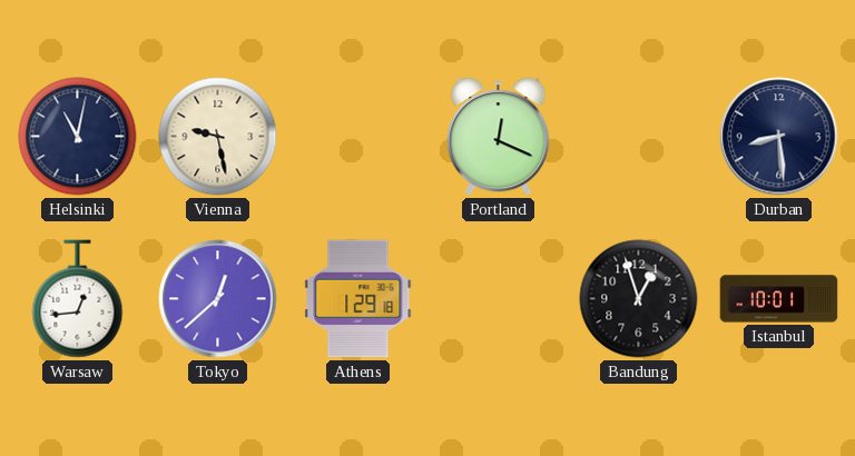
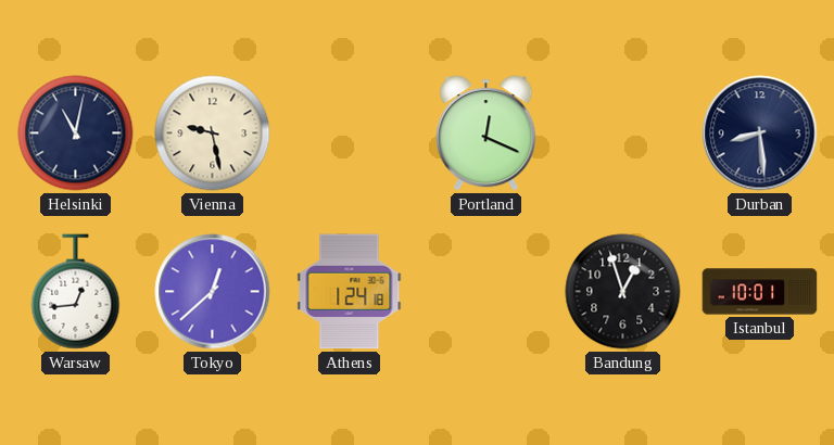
Athens: 1:29 -> 1:24
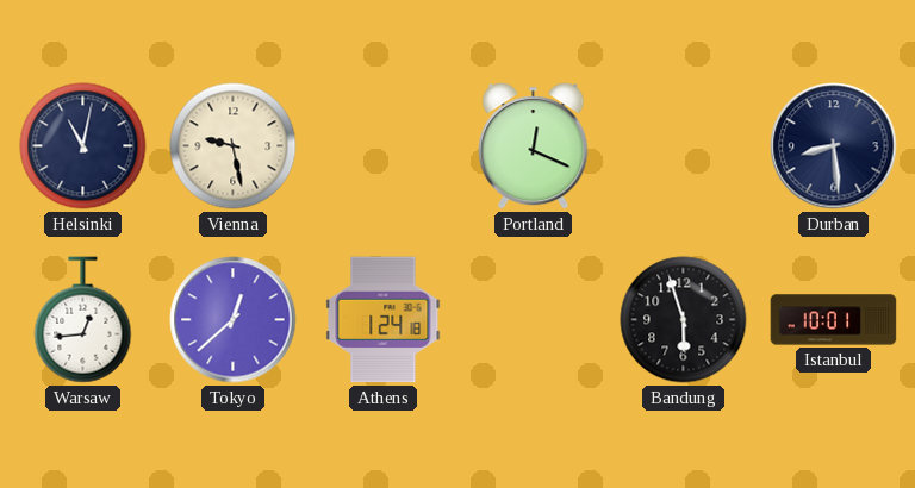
Bandung: 12:57 -> 5:57
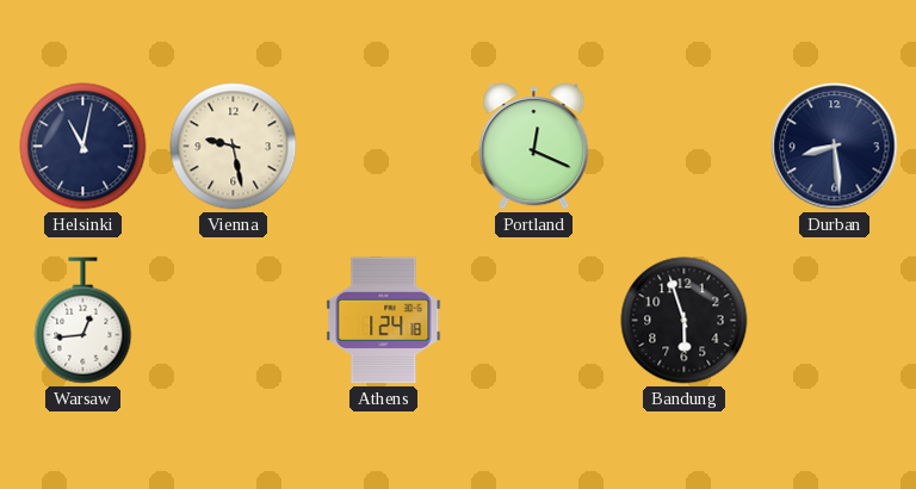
Tokyo: 12:38 -> none
Istanbul: 10:01 -> none
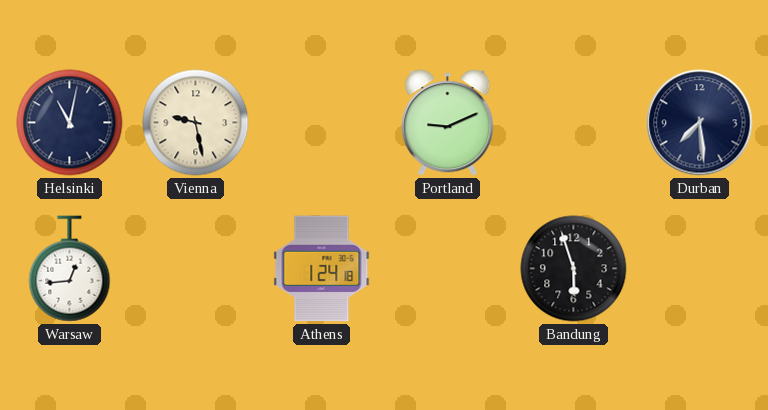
Portland: 12:19 -> 9:11
Durban: 8:29 -> 7:29
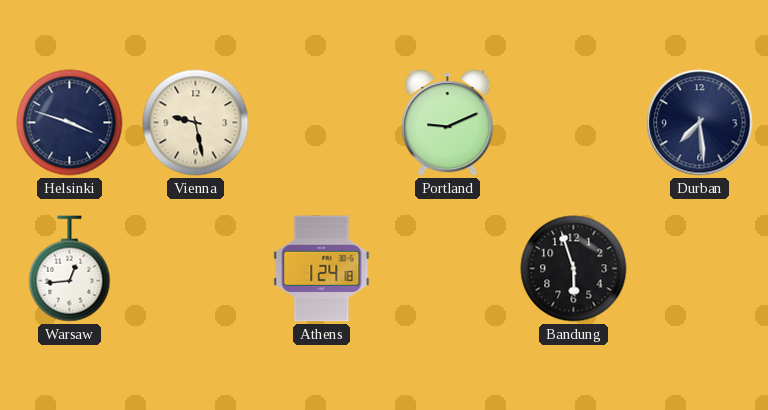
Helsinki: 11:02 -> 3:48
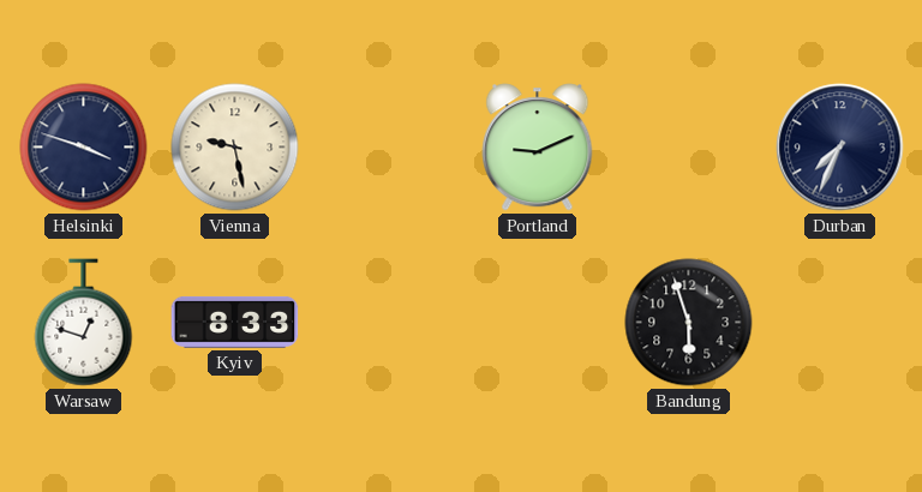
Durban: 7:29 -> 7:34
Warsaw: 12:44 -> 12:48
Kyiv: none -> 8:33
Athens: 1:24 -> none
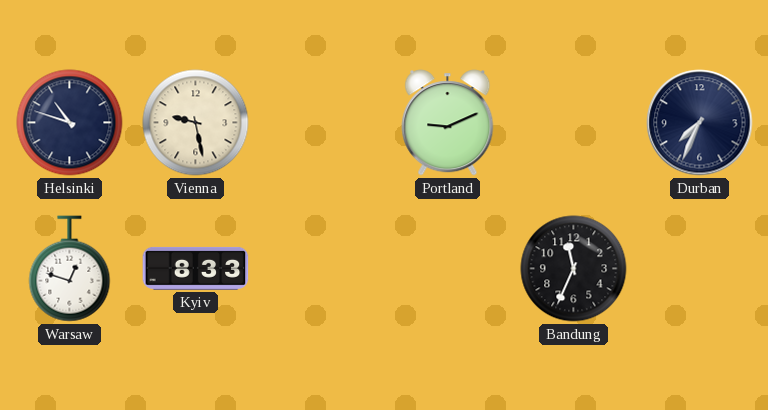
Helsinki: 3:48 -> 10:48
Bandung: 5:57 -> 11:34
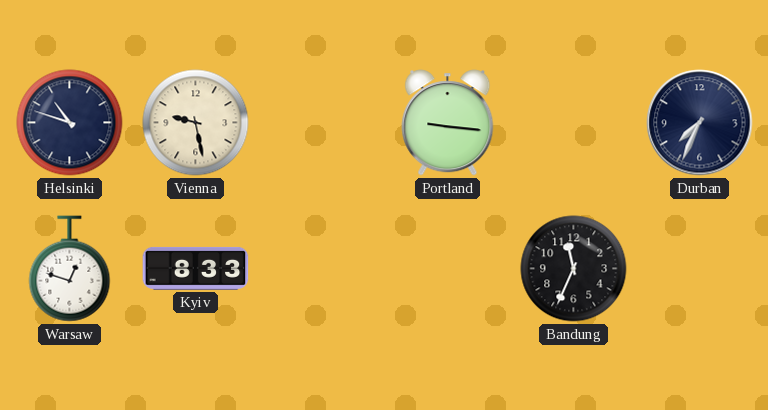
Portland: 9:11 -> 9:16
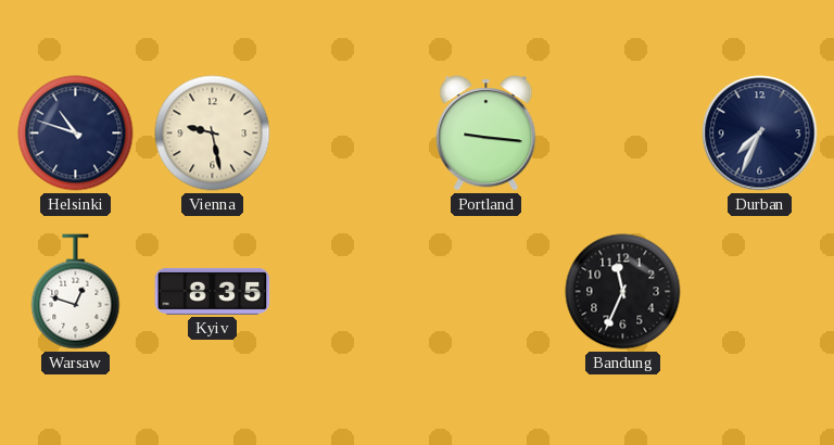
Kyiv: 8:33 -> 8:35
